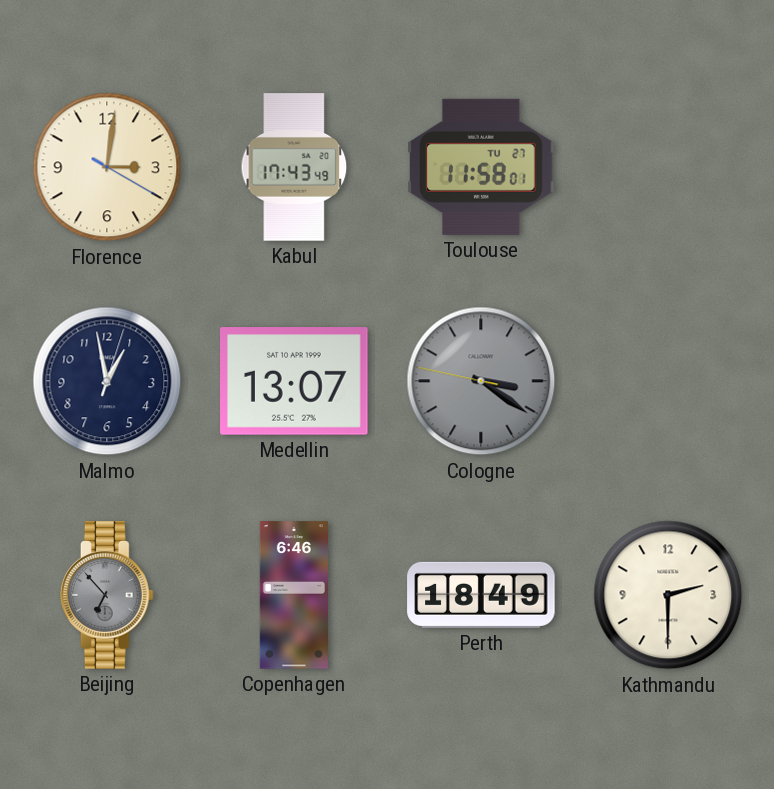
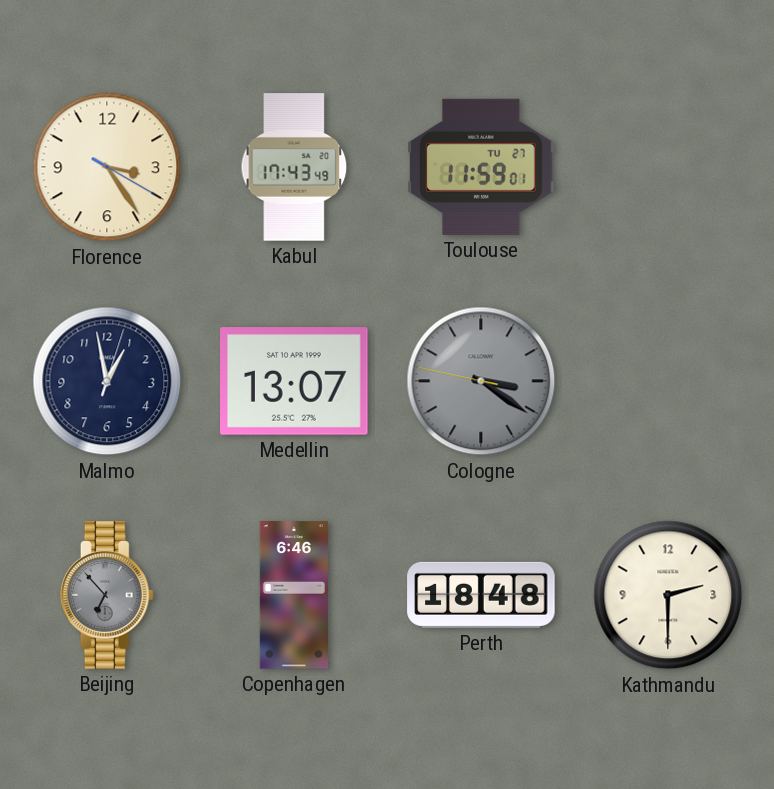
Florence: 3:01 -> 3:24
Toulouse: 11:58 -> 11:59
Perth: 18:49 -> 18:48
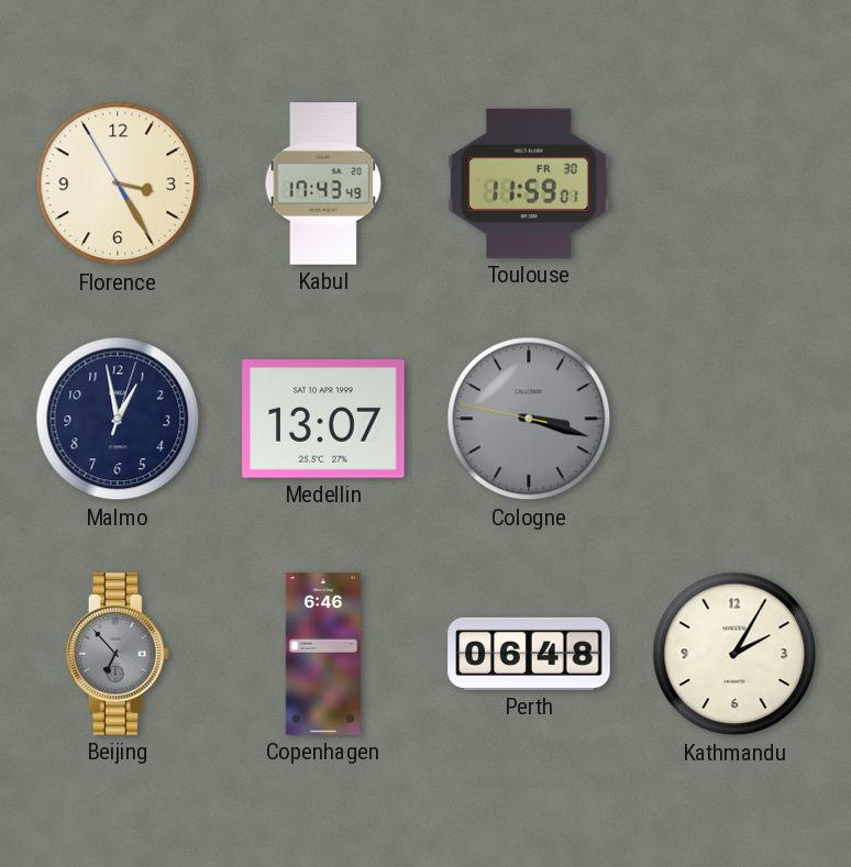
Florence: 3:24:20 -> 3:24:55
Toulouse date: TU 27 -> FR 30
Cologne: 3:20 -> 3:17
Perth: 18:48 -> 06:48
Kathmandu: 2:30 -> 2:05
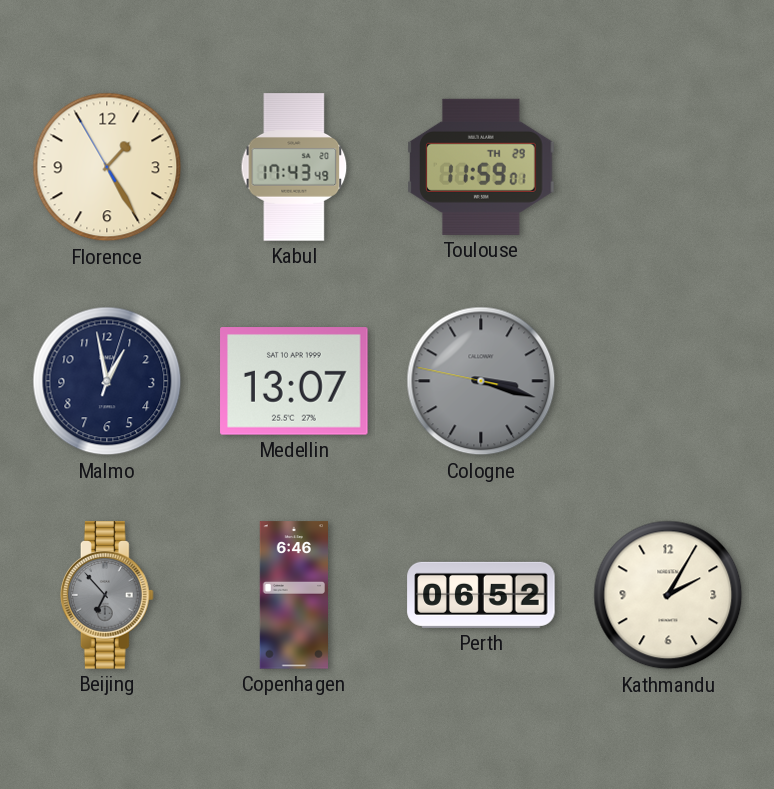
Florence: 3:24 -> 1:24
Toulouse date: FR 30 -> TH 29
Perth: 06:48 -> 06:52
